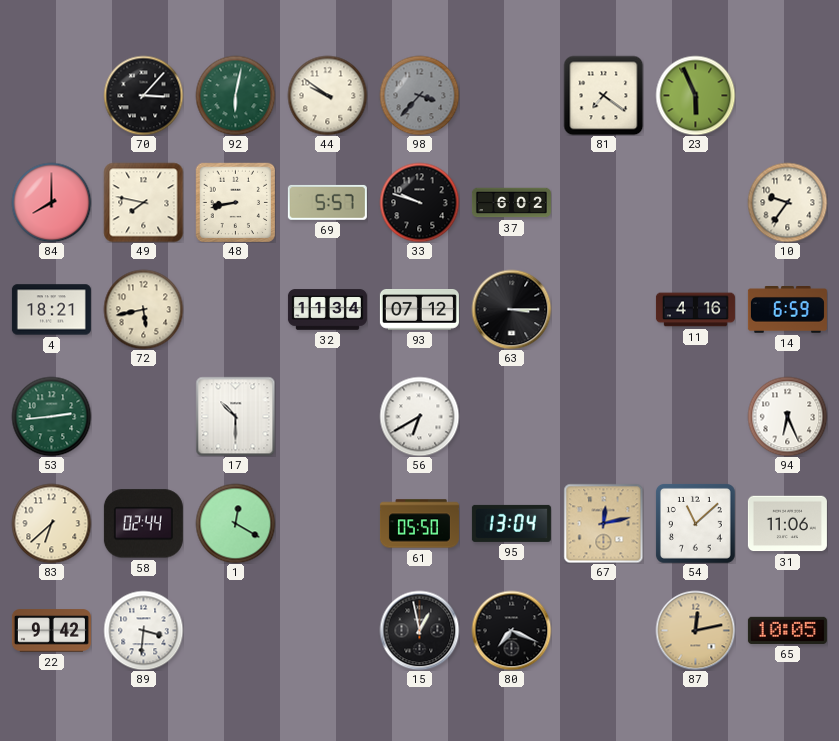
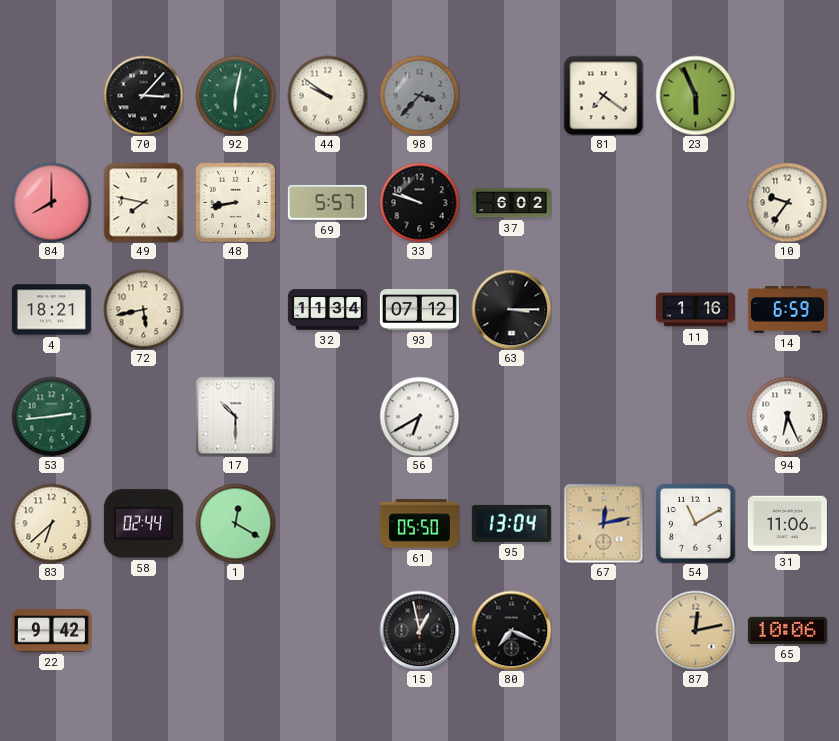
11: 4:16 -> 1:16
54: 11:08 -> 11:10
89: 3:31 -> none
65: 10:05 -> 10:06
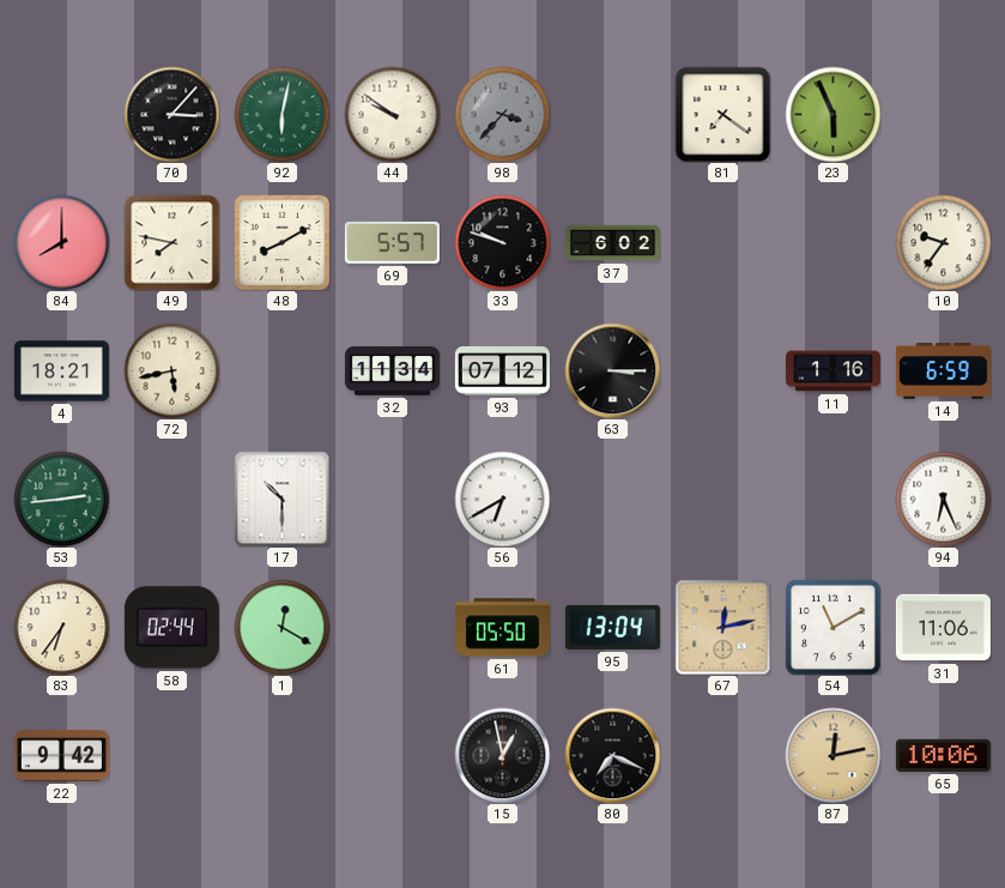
48: 8:43 -> 8:10
83: 6:38 -> 6:36
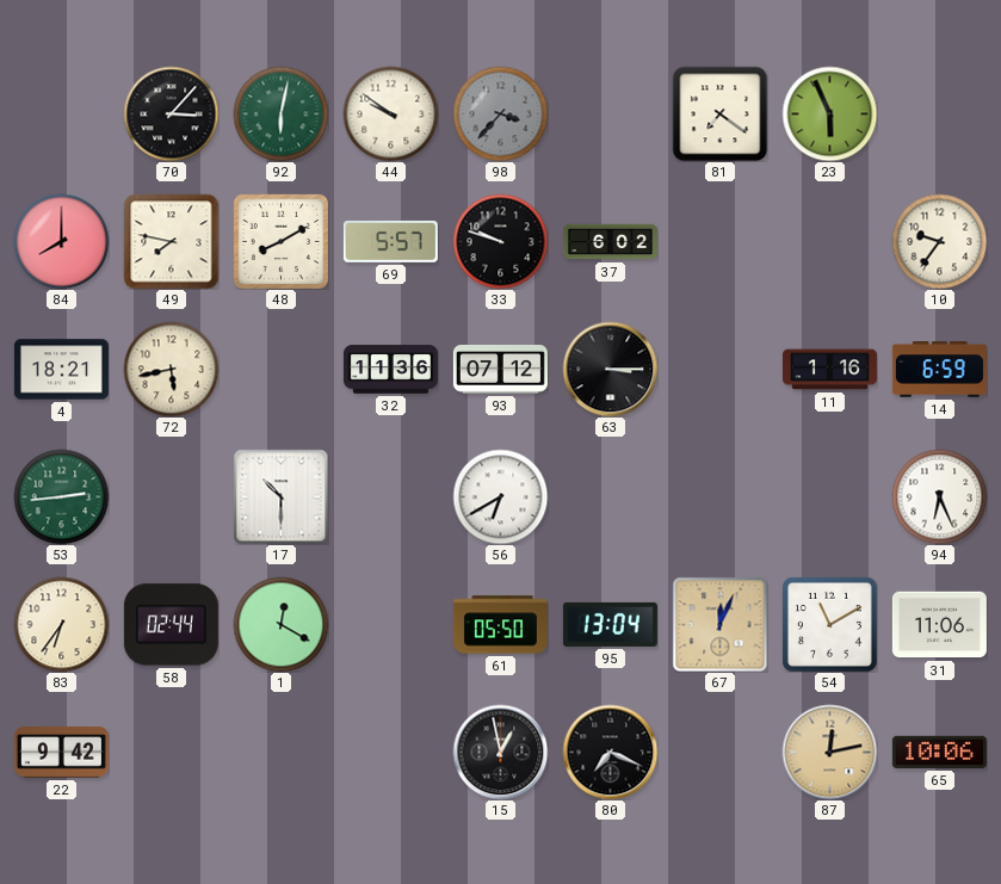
32: 11:34 -> 11:36
67: 12:13 -> 12:04
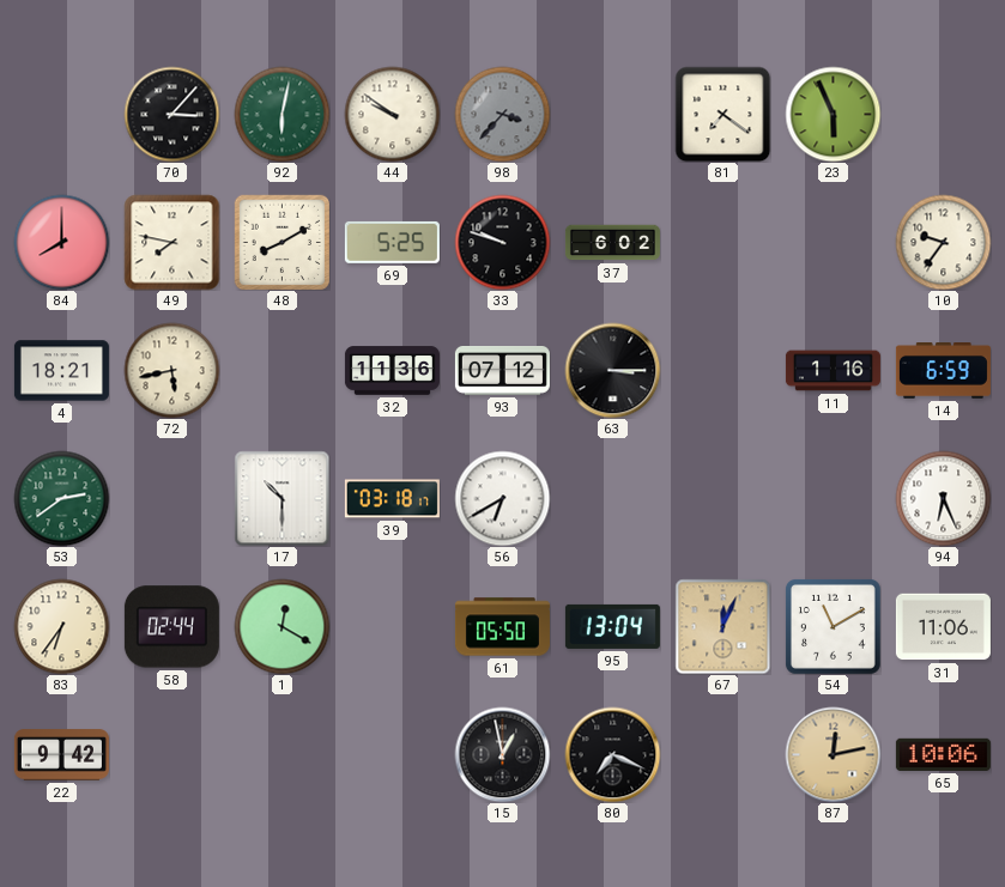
69: 5:57 -> 5:25
53: 2:44 -> 2:39
39: none -> 03:18
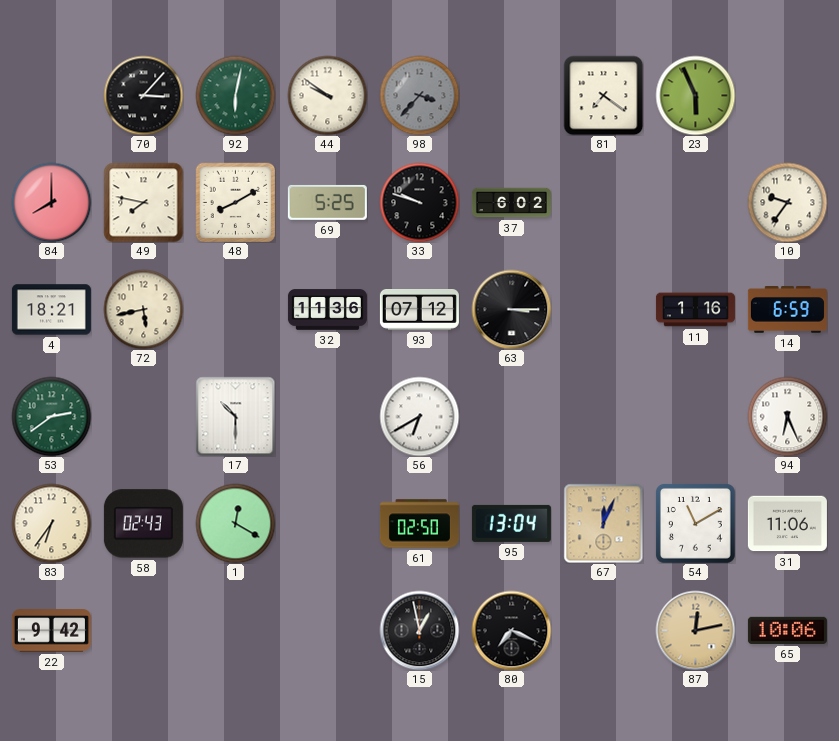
39: 03:18 -> none
58: 02:44 -> 02:43
61: 05:50 -> 02:50
